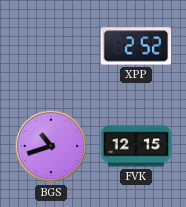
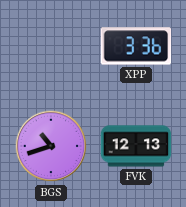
XPP: 2:52 -> 3:36
FVK: 12:15 -> 12:13
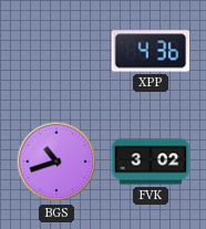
XPP: 3:36 -> 4:36
FVK: 12:13 -> 3:02
